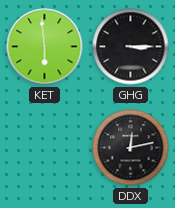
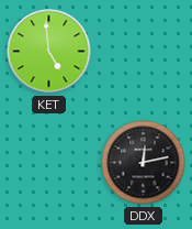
KET: 5:59 -> 4:59
GHG: 3:15 -> none
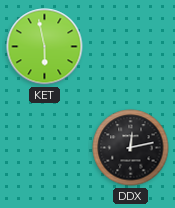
KET: 4:59 -> 5:58
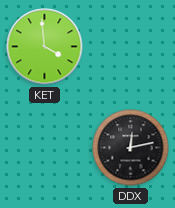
KET: 5:58 -> 3:59
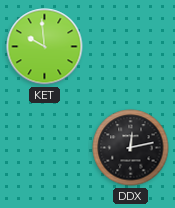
KET: 3:59 -> 9:59
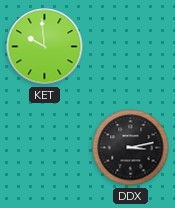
DDX: 12:13 -> 3:13
